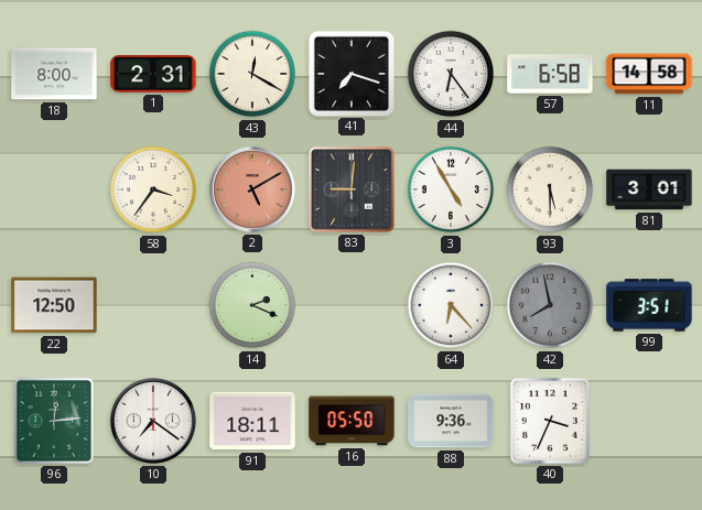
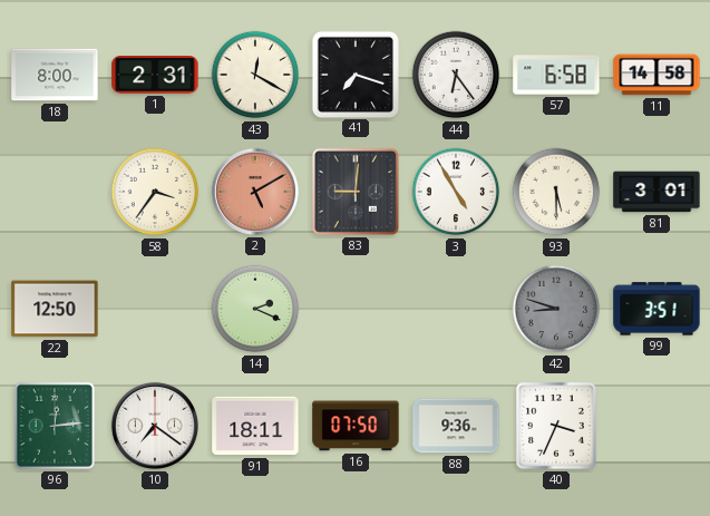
64: 6:23 -> none
42: 7:58 -> 8:48
16: 05:50 -> 07:50
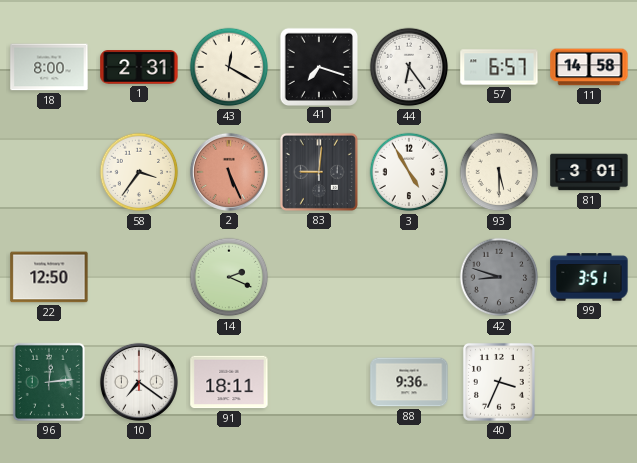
57: 6:58 -> 6:57
2: 5:10 -> 5:26
16: 07:50 -> none
